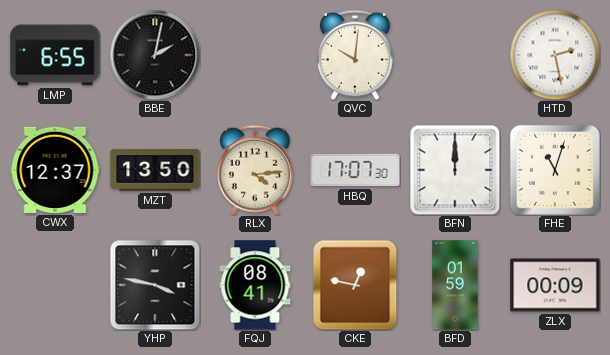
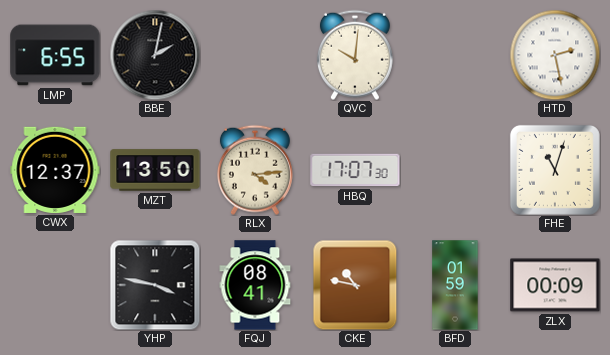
BFN: 12:00 -> none
CKE: 12:47 -> 10:47
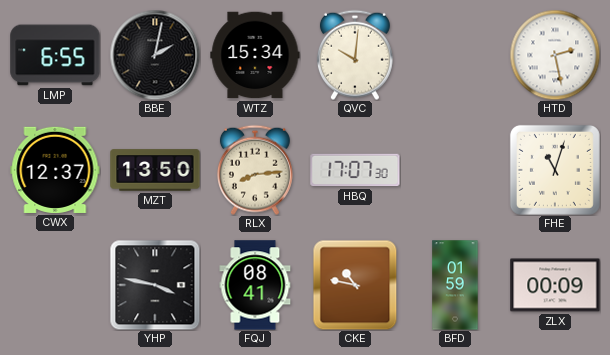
WTZ: none -> 15:34
RLX: 4:14 -> 8:14
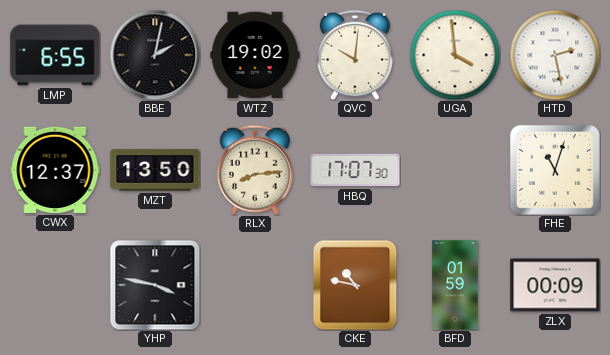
WTZ: 15:34 -> 19:02
UGA: none -> 3:59
FQJ: 08:41 -> none
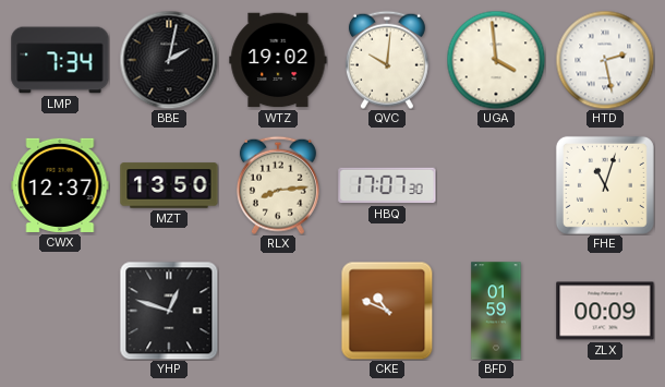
LMP: 6:55 -> 7:34
YHP: 3:47 -> 12:48
CKE: 10:47 -> 10:49
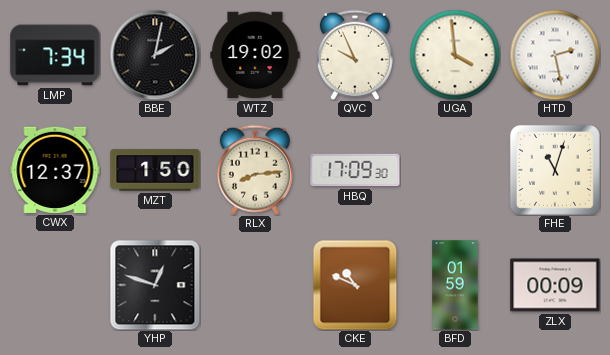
QVC: 10:01 -> 9:56
MZT: 13:50 -> 1:50
HBQ: 17:07 -> 17:09
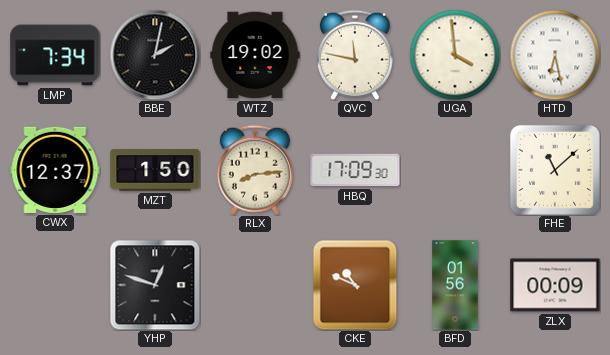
QVC: 9:56 -> 11:47
HTD: 2:28 -> 6:28
FHE: 11:03 -> 11:08
BFD: 01:59 -> 01:56
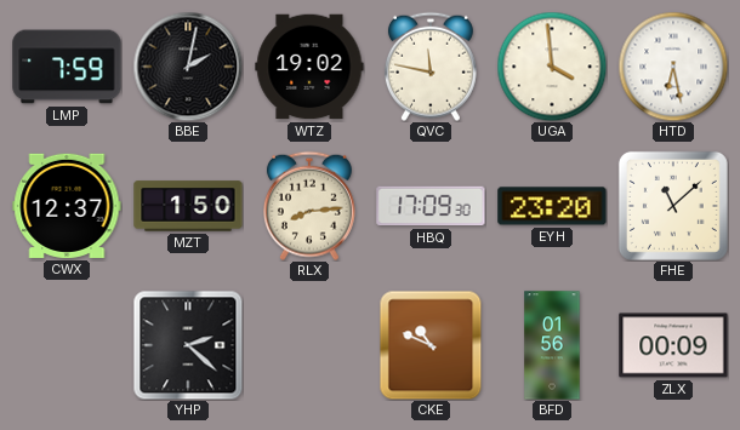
LMP: 7:34 -> 7:59
EYH: none -> 23:20
YHP: 12:48 -> 2:22
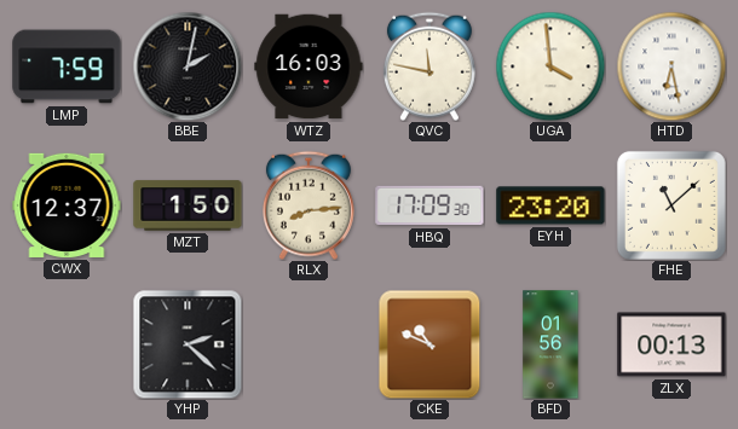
WTZ: 19:02 -> 16:03
ZLX: 00:09 -> 00:13
